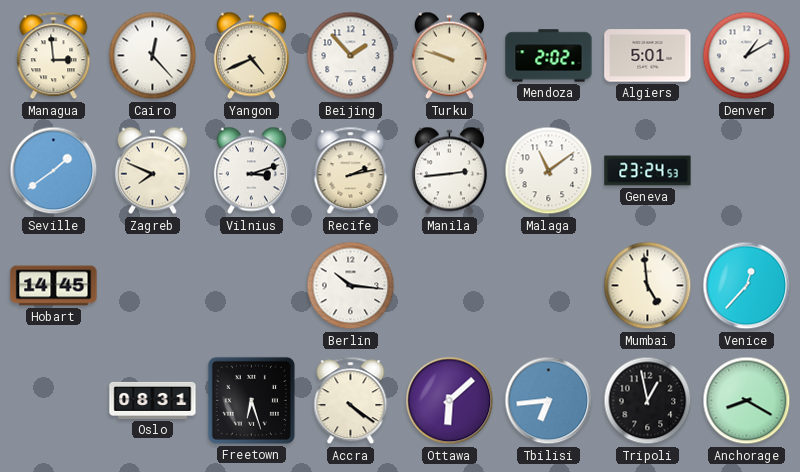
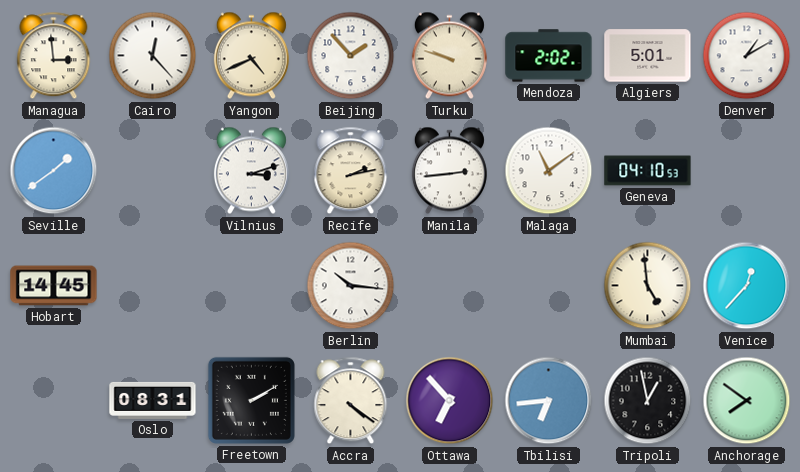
Zagreb: 7:49 -> none
Geneva: 23:24 -> 04:10
Freetown: 6:27 -> 2:10
Ottawa: 6:08 -> 6:53
Anchorage: 8:20 -> 7:51
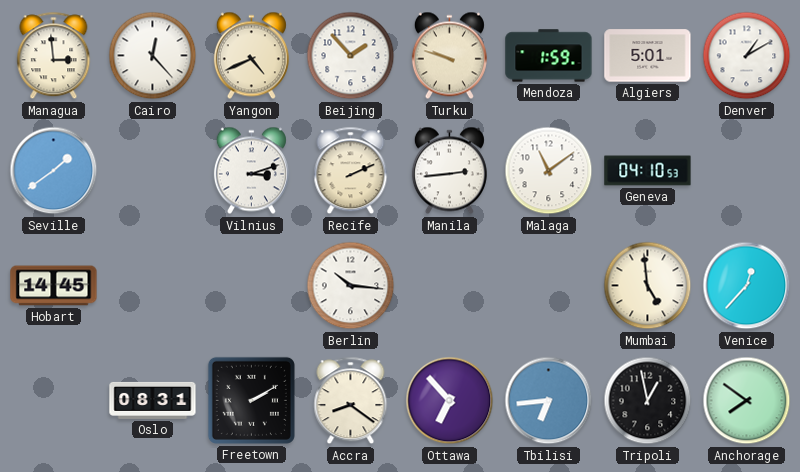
Mendoza: 2:02 -> 1:59
Recife: 2:13 -> 2:11
Accra: 4:21 -> 8:21
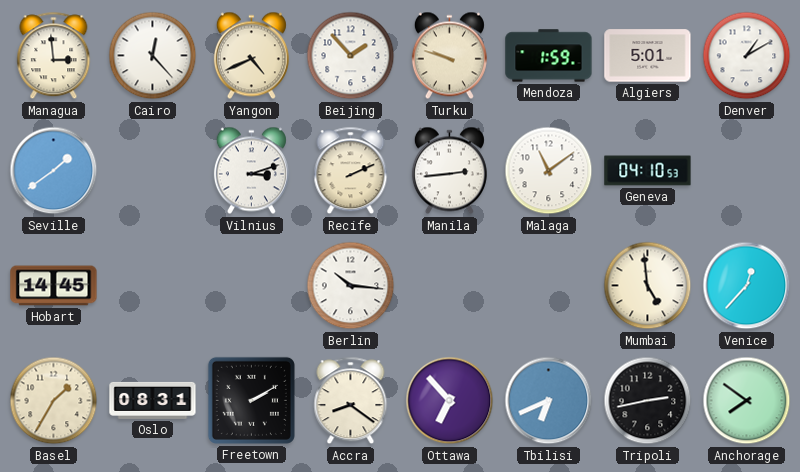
Basel: none -> 1:35
Tbilisi: 6:44 -> 6:41
Tripoli: 12:58 -> 2:43
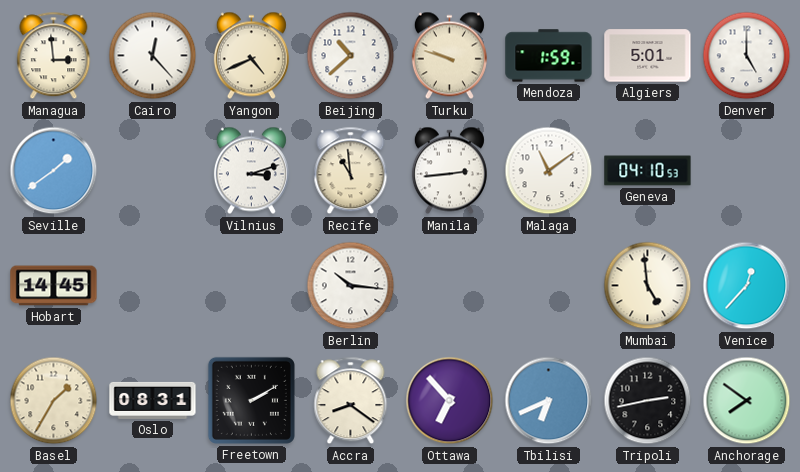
Beijing: 1:53 -> 10:38
Denver: 1:10 -> 5:00
Recife: 2:11 -> 10:59
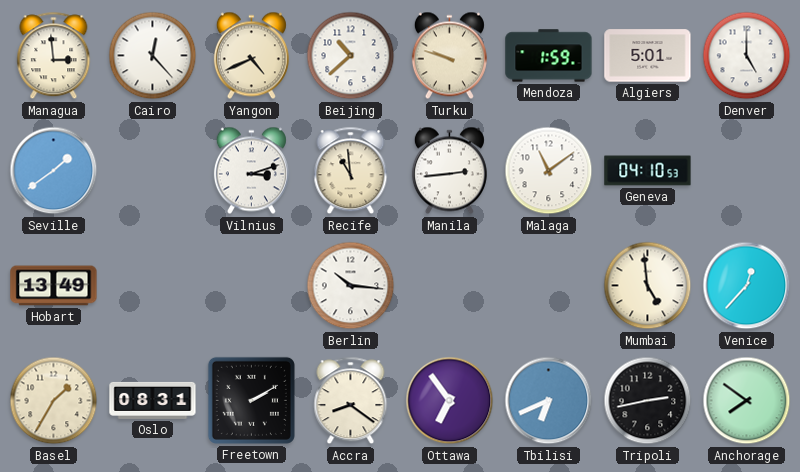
Hobart: 14:45 -> 13:49
Ottawa: 6:53 -> 6:54
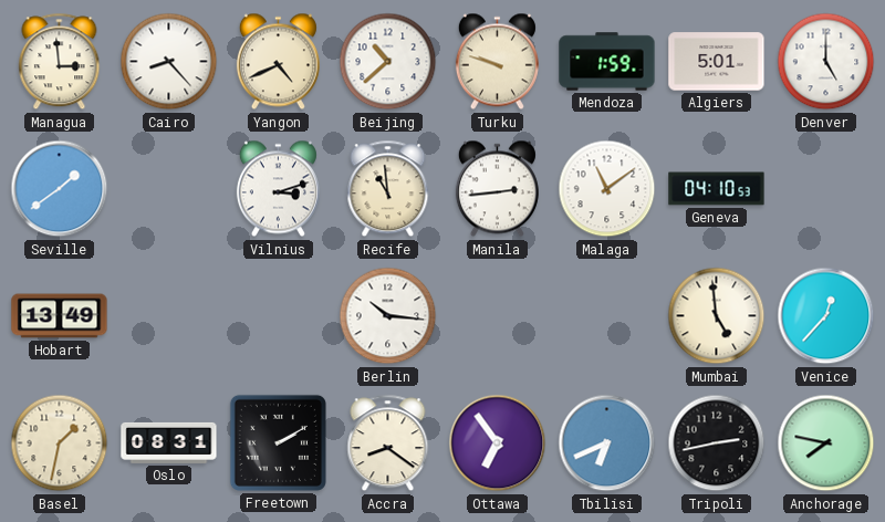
Cairo: 12:23 -> 8:23
Basel: 1:35 -> 1:32
Anchorage: 7:51 -> 7:47
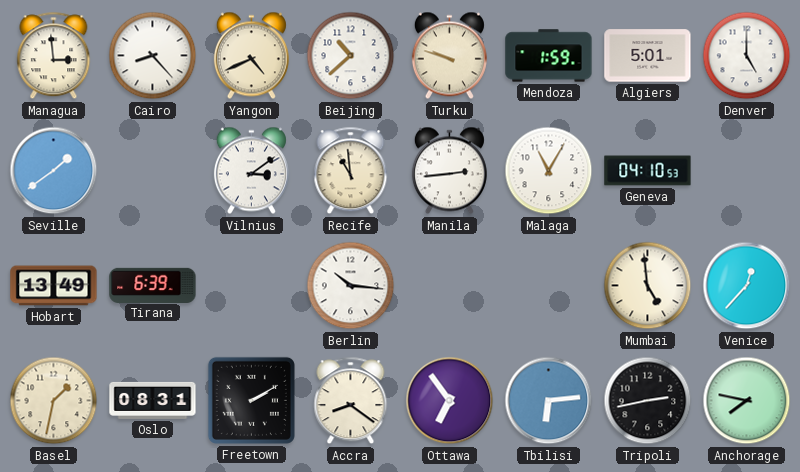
Vilnius: 3:12 -> 3:09
Malaga: 11:09 -> 11:05
Tirana: none -> 6:39
Tbilisi: 6:41 -> 6:14
